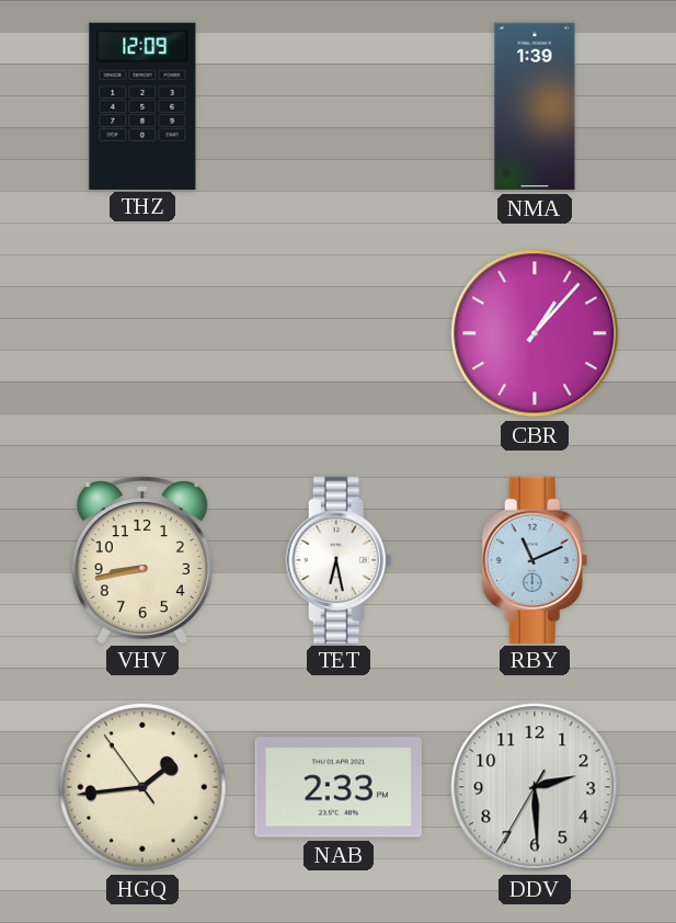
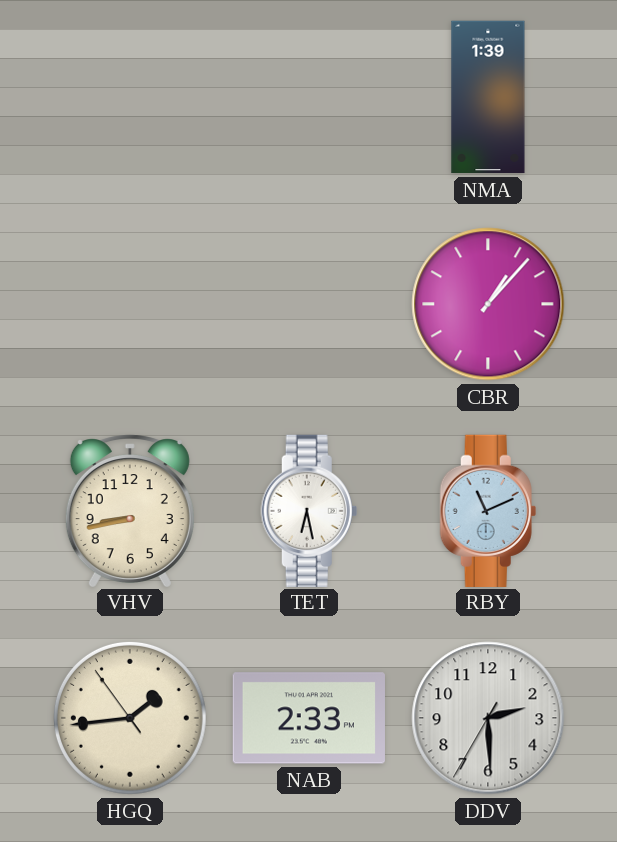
THZ: 12:09 -> none
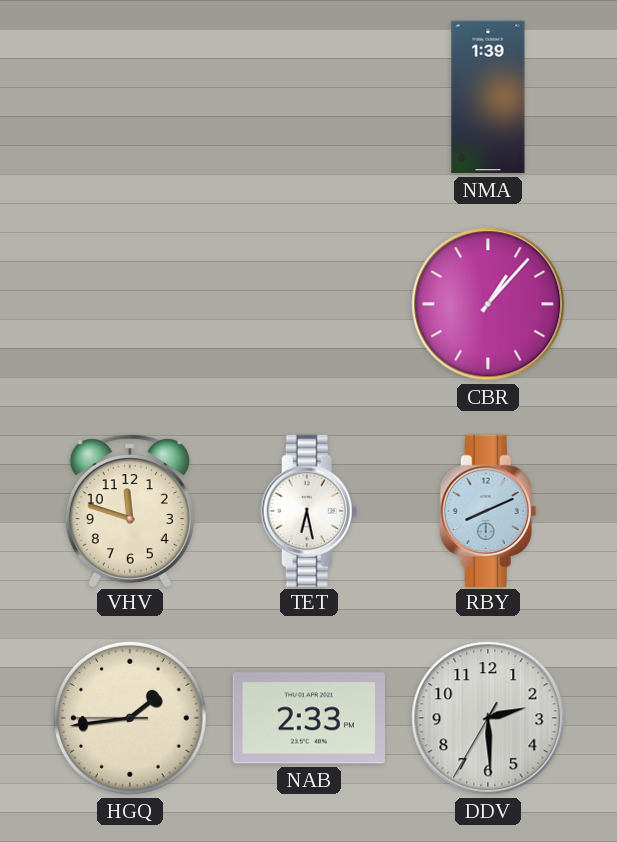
VHV: 8:43 -> 11:48
RBY: 11:11 -> 8:11
HGQ: 1:43:54 -> 1:43:45
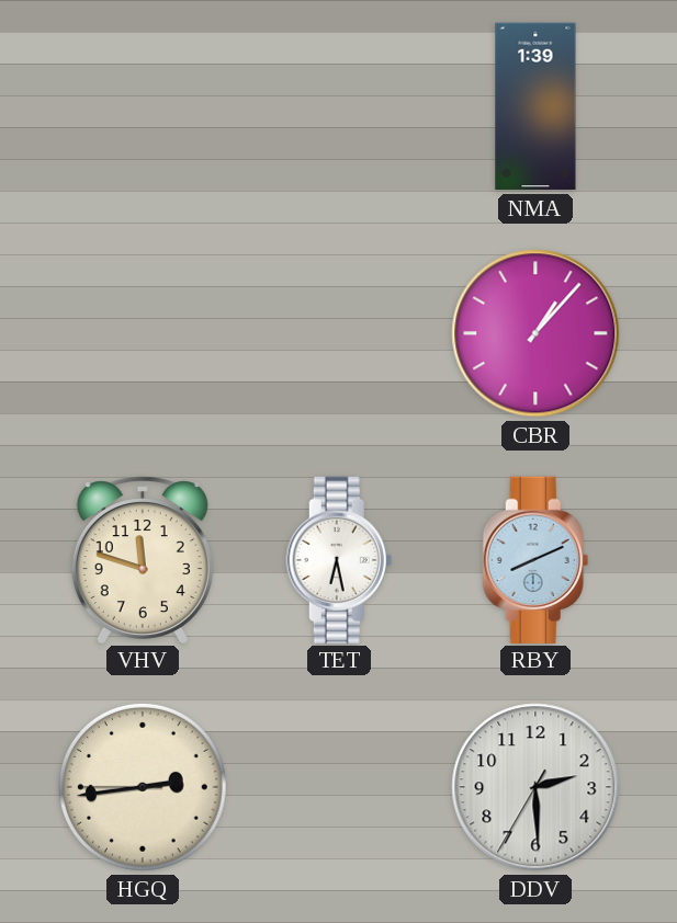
HGQ: 1:43 -> 2:43
NAB: 2:33 -> none
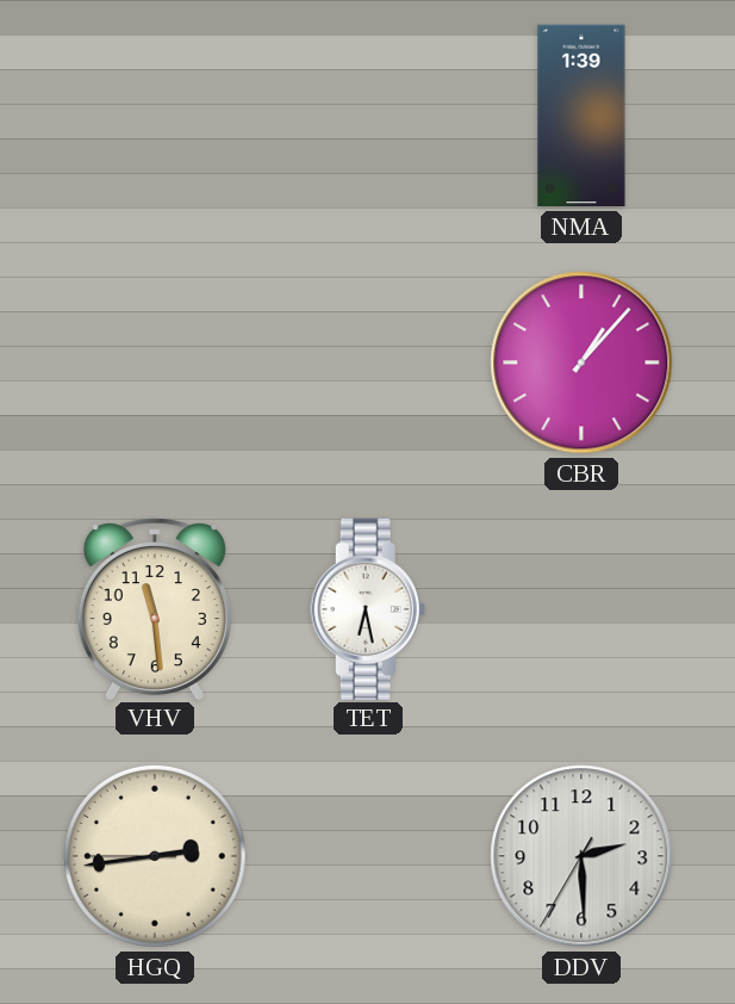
VHV: 11:48 -> 11:29
RBY: 8:11 -> none
